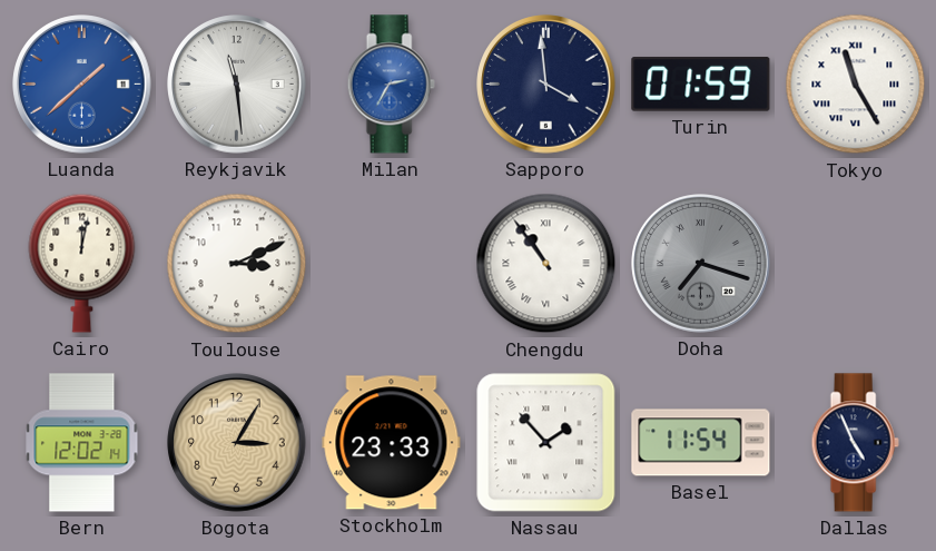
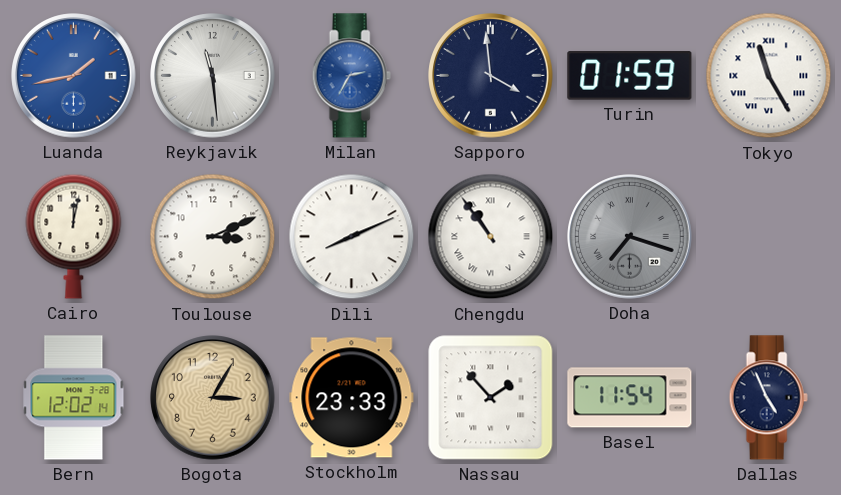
Luanda: 1:38 -> 1:43
Dili: none -> 8:11
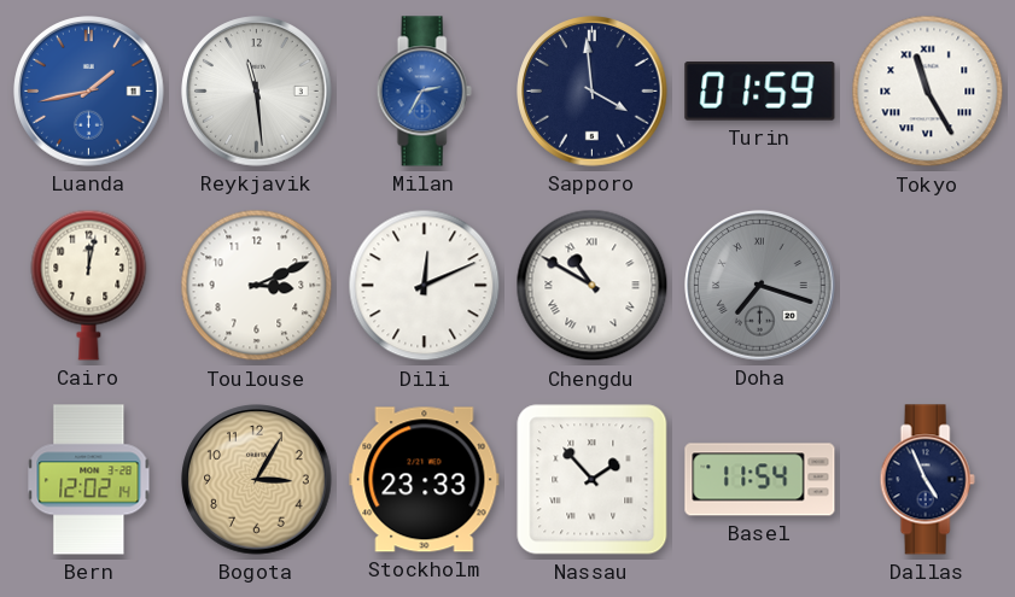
Dili: 8:11 -> 12:11
Chengdu: 10:54 -> 10:50
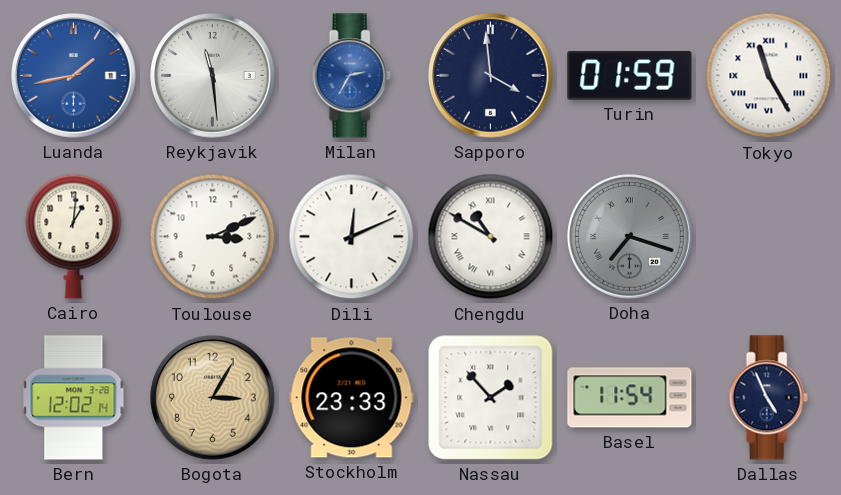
Cairo: 12:02 -> 1:01
